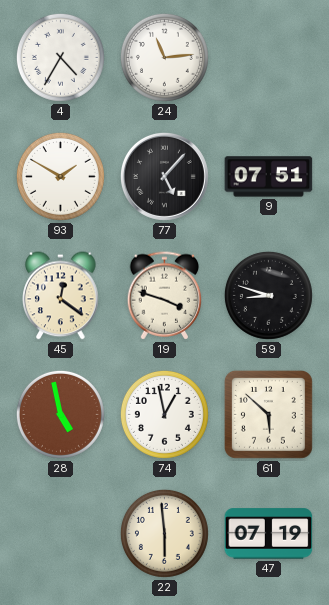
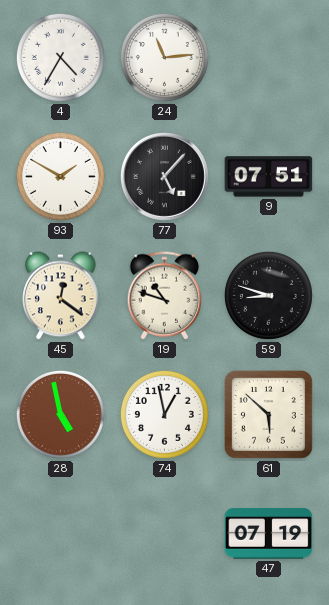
19: 3:48 -> 10:48
22: 5:59 -> none
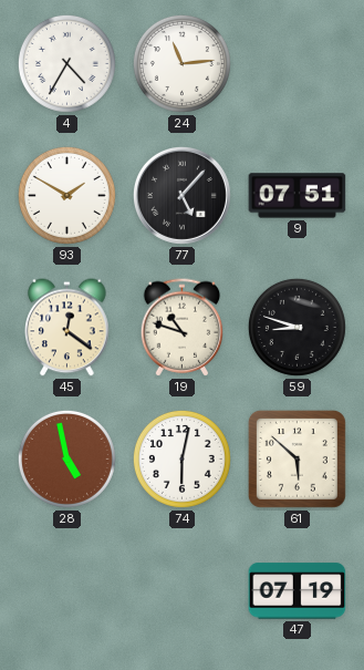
74: 12:58 -> 6:02
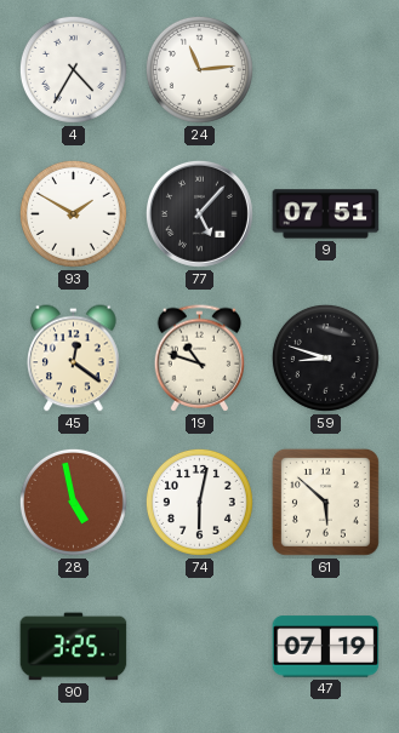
90: none -> 3:25
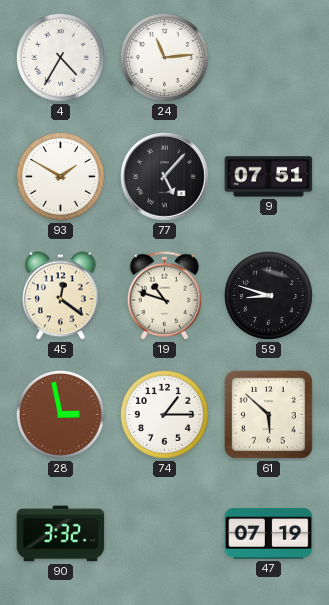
28: 4:58 -> 2:58
74: 6:02 -> 1:15
90: 3:25 -> 3:32
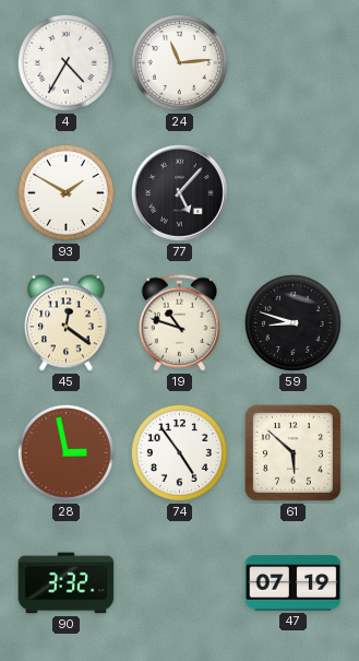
9: 07:51 -> none
74: 1:15 -> 4:54
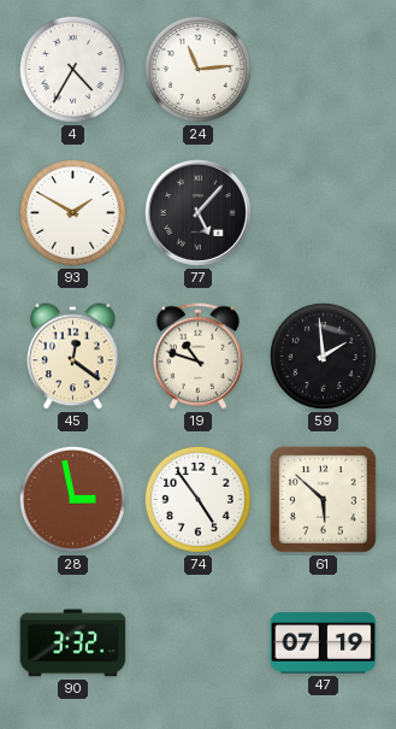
59: 8:48 -> 1:59
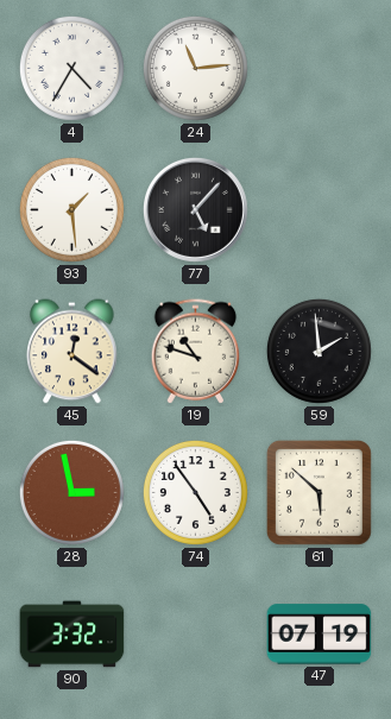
93: 1:50 -> 1:29
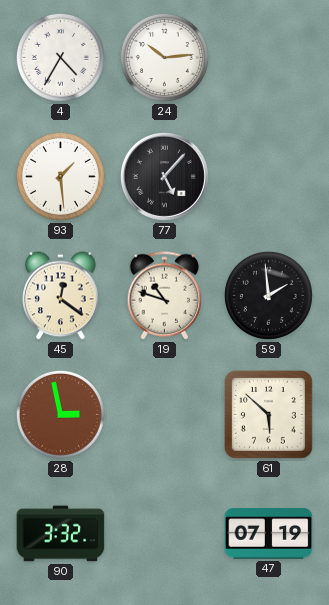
24: 11:14 -> 10:14
74: 4:54 -> none
